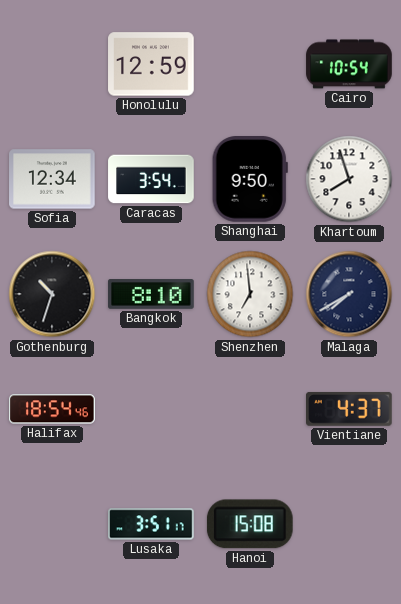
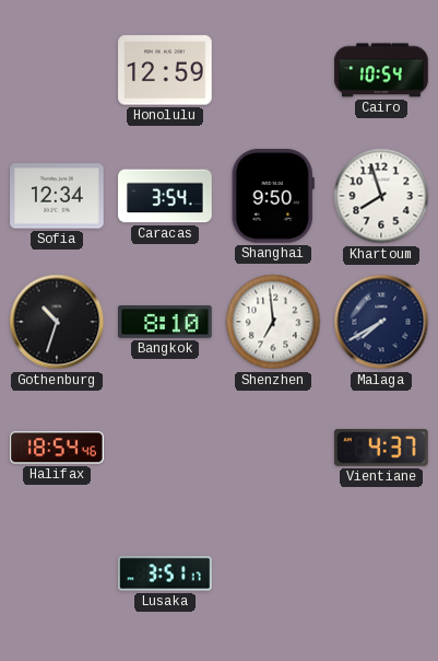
Hanoi: 15:08 -> none
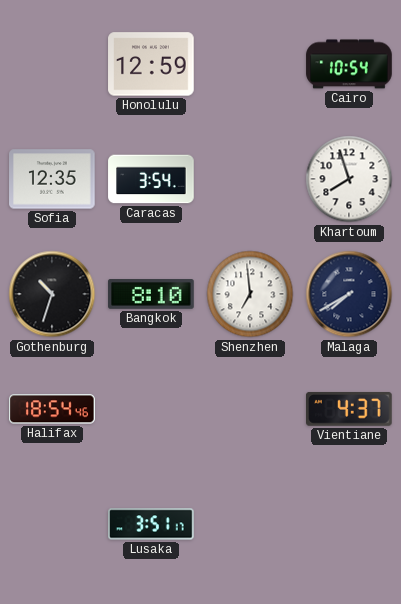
Sofia: 12:34 -> 12:35
Shanghai: 9:50 -> none
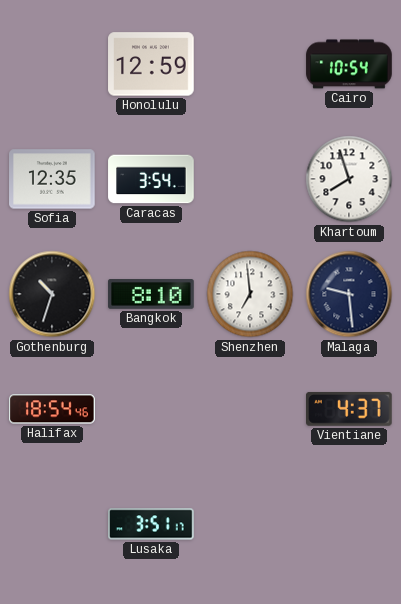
Malaga: 7:40 -> 9:29
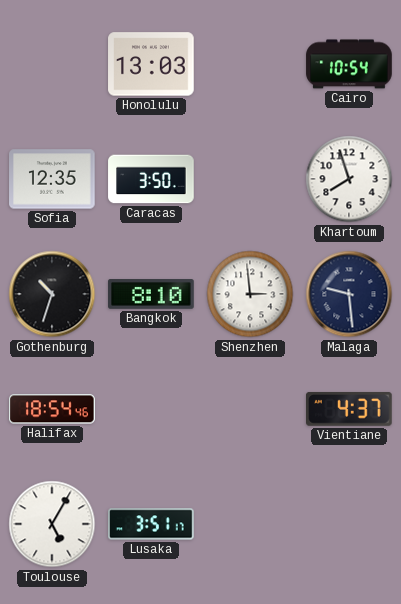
Honolulu: 12:59 -> 13:03
Caracas: 3:54 -> 3:50
Shenzhen: 6:59 -> 2:59
Toulouse: none -> 5:05
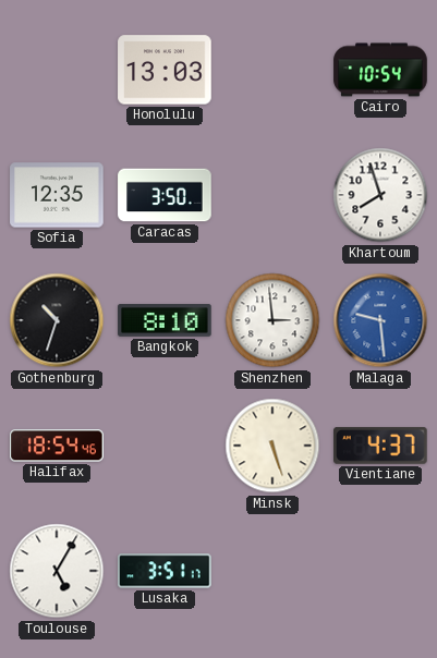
Malaga dial: navy -> blue
Minsk: none -> 5:27
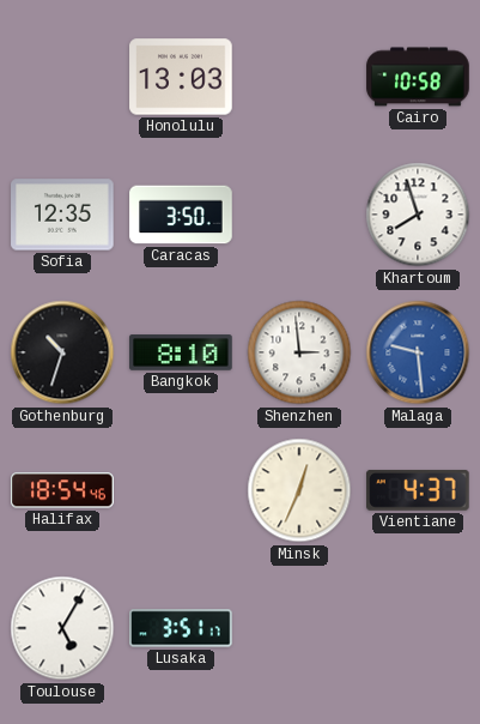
Cairo: 10:54 -> 10:58
Minsk: 5:27 -> 12:34
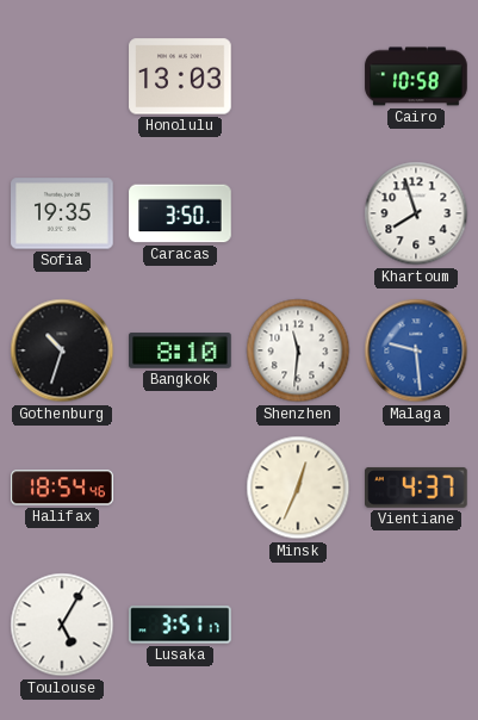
Sofia: 12:35 -> 19:35
Shenzhen: 2:59 -> 11:31
